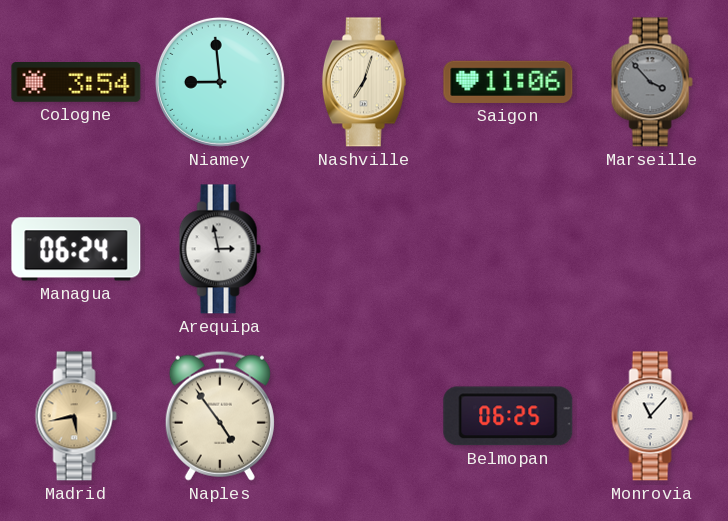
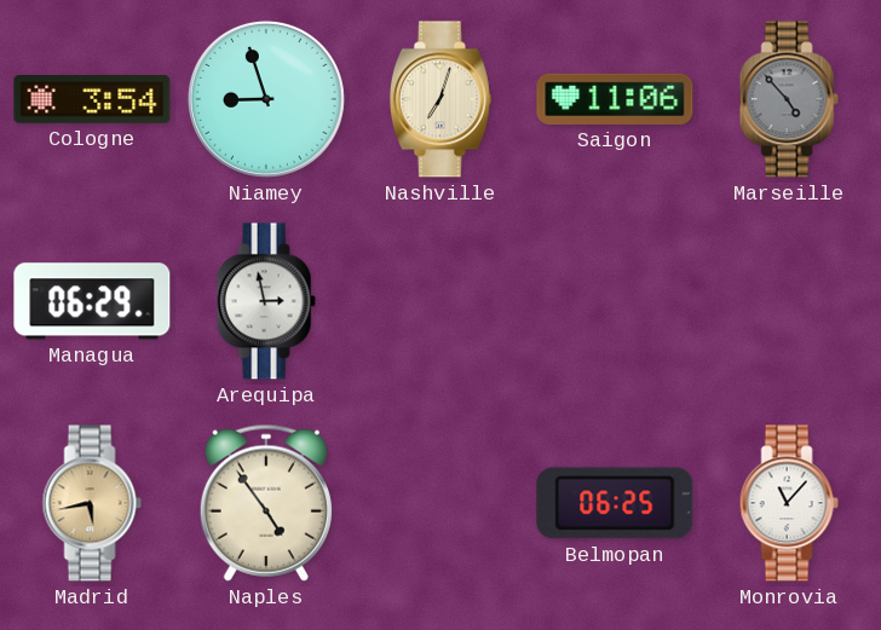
Niamey: 8:59 -> 8:57
Marseille: 3:53 -> 4:53
Managua: 06:24 -> 06:29
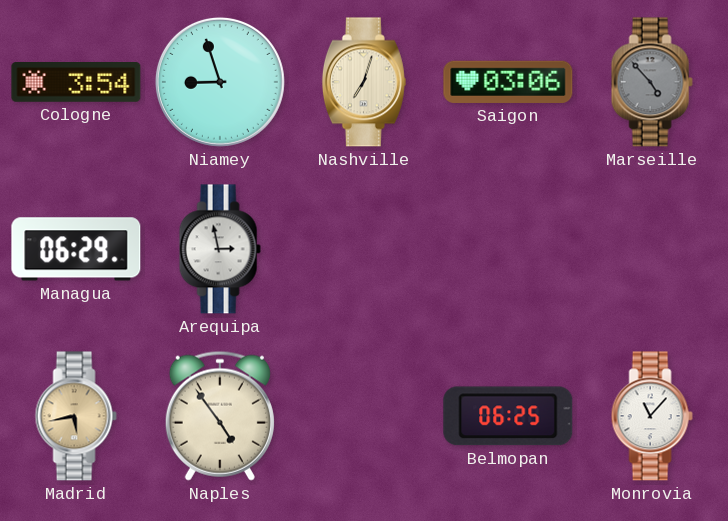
Saigon: 11:06 -> 03:06
